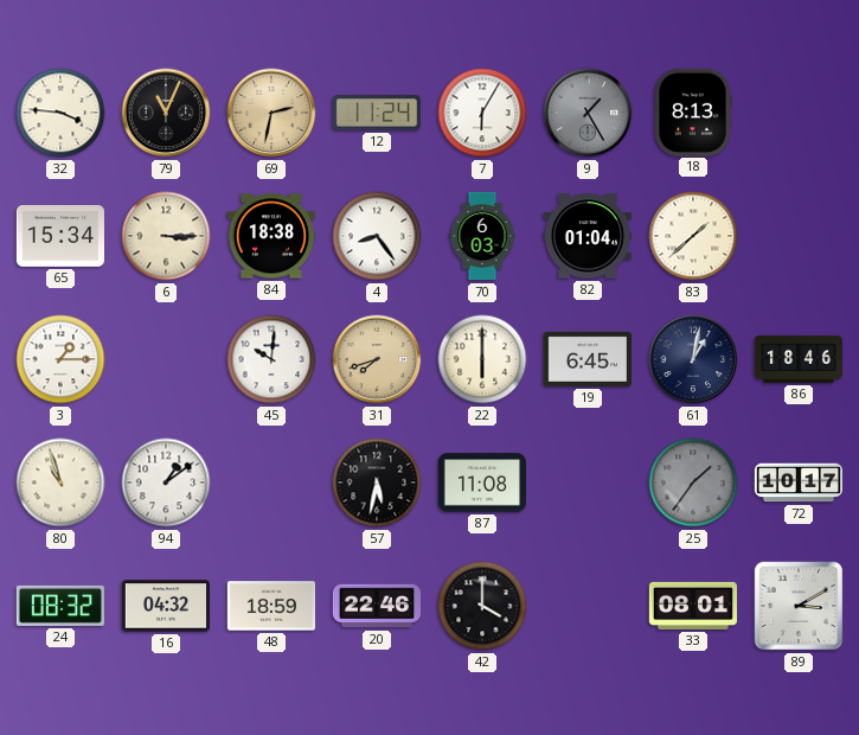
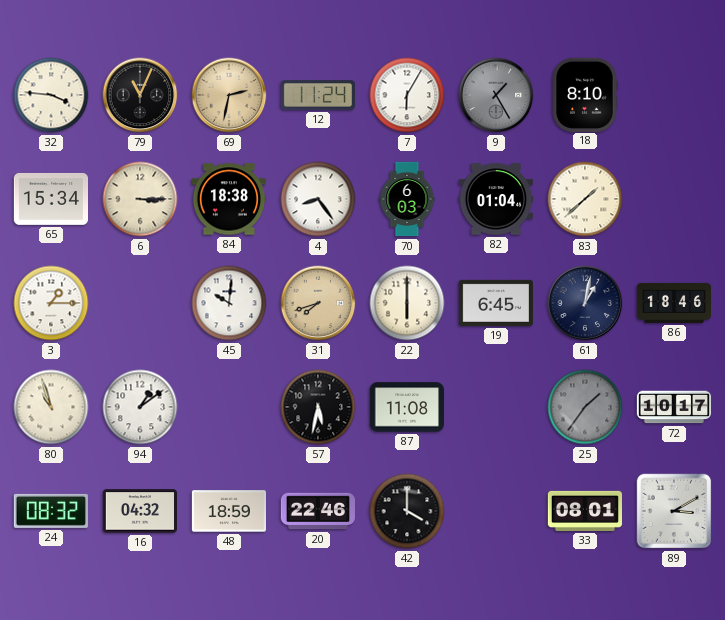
18: 8:13 -> 8:10
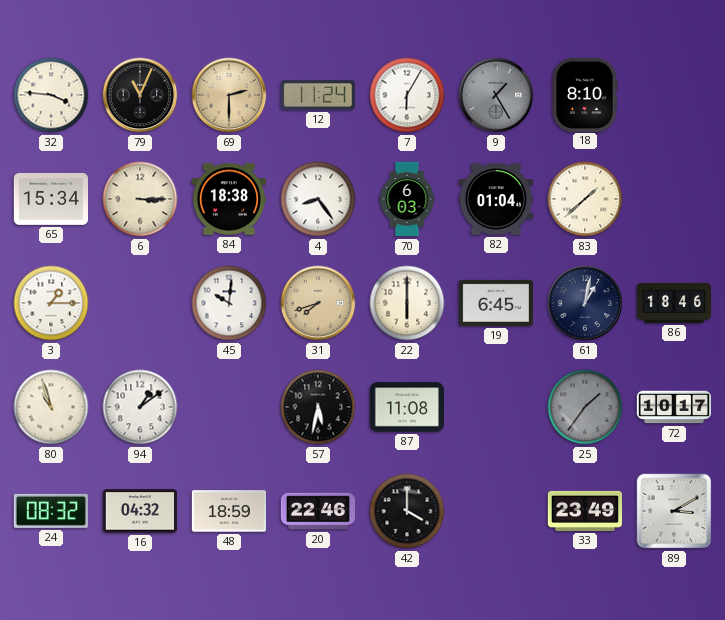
69: 2:32 -> 2:30
33: 08:01 -> 23:49
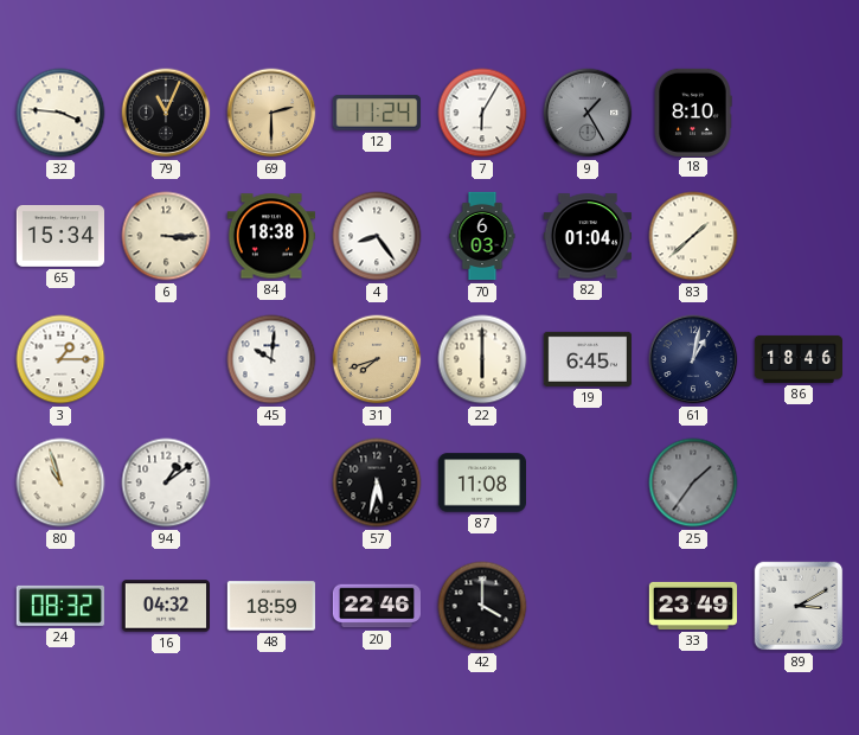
72: 10:17 -> none
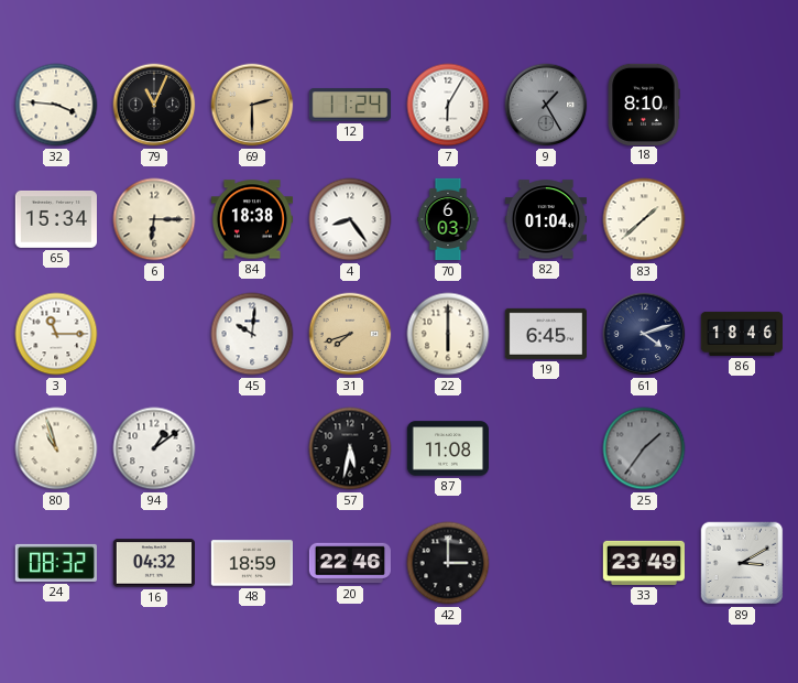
6: 3:15 -> 6:15
3: 1:15 -> 11:15
61: 1:02 -> 4:12
42: 4:00 -> 3:00
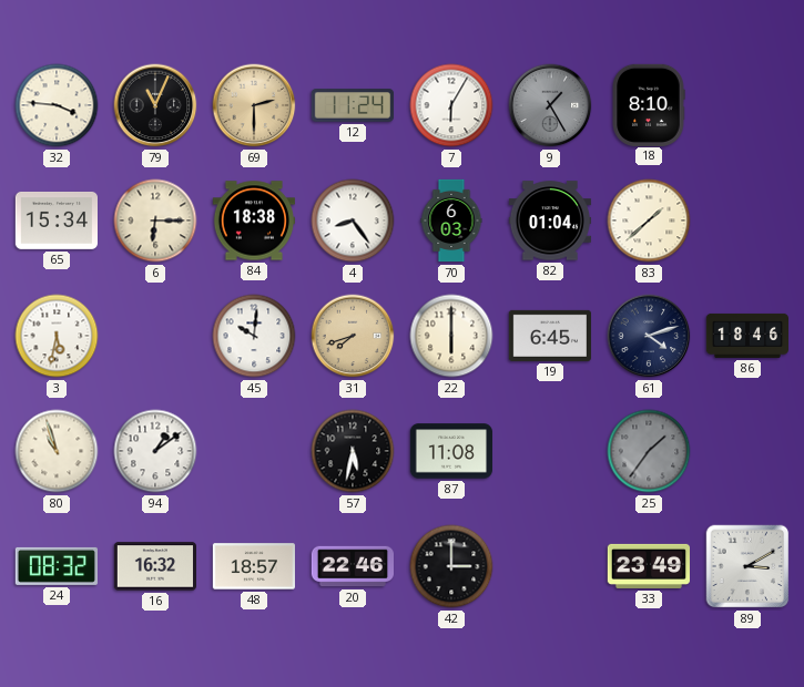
3: 11:15 -> 5:32
16: 04:32 -> 16:32
48: 18:59 -> 18:57
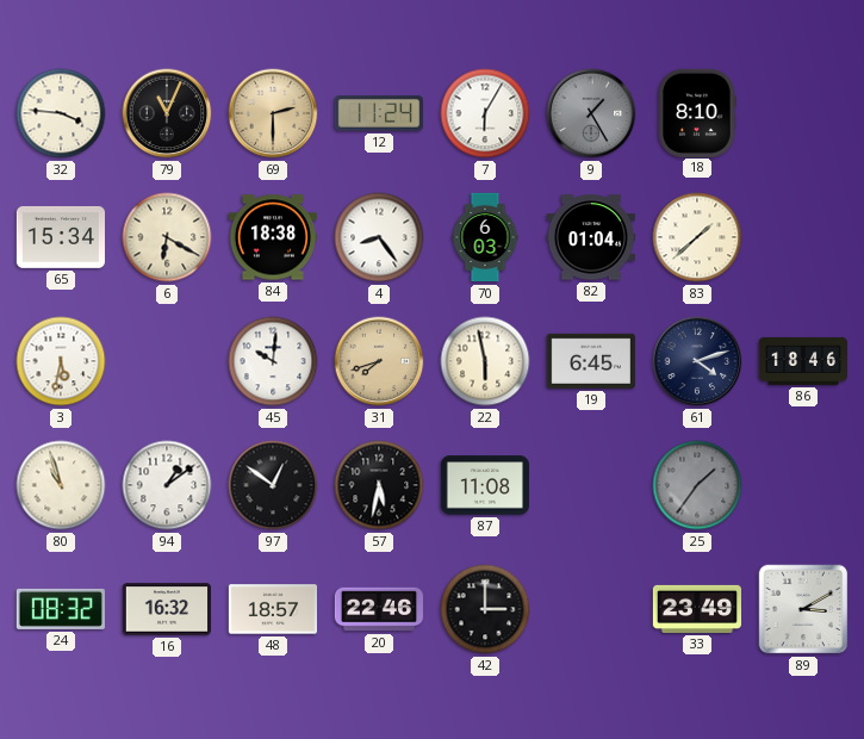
6: 6:15 -> 6:20
22: 6:00 -> 5:58
97: none -> 12:51
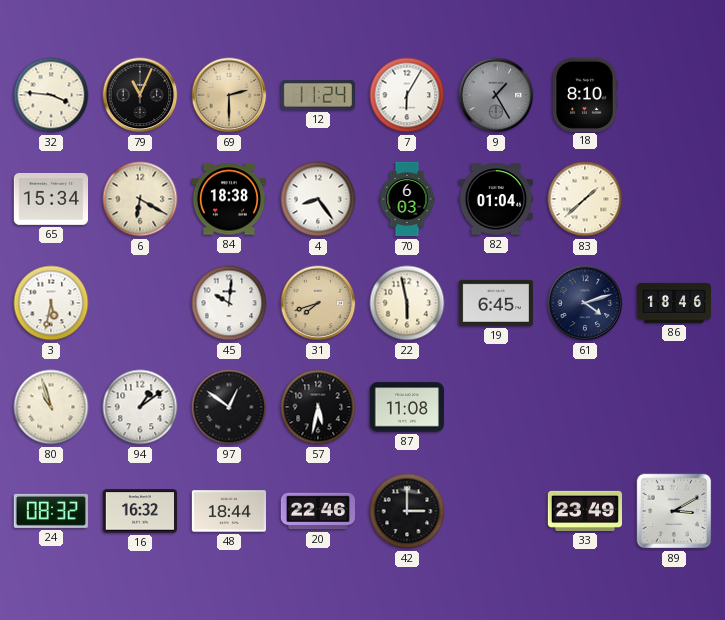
25: 1:36 -> none
48: 18:57 -> 18:44
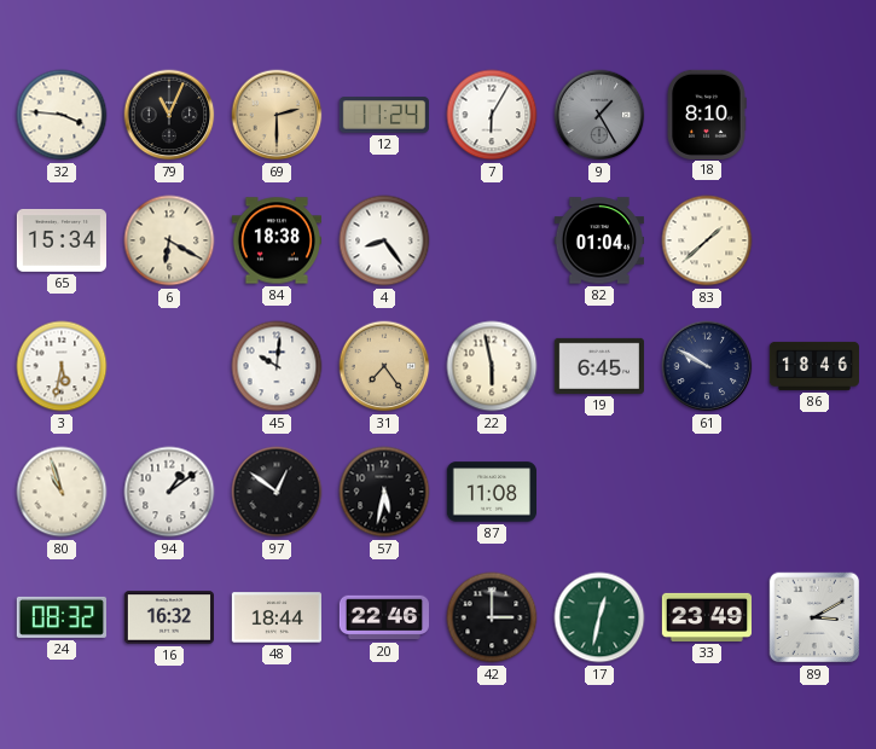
70: 6:03 -> none
31: 7:42 -> 7:24
61: 4:12 -> 9:50
17: none -> 12:32
